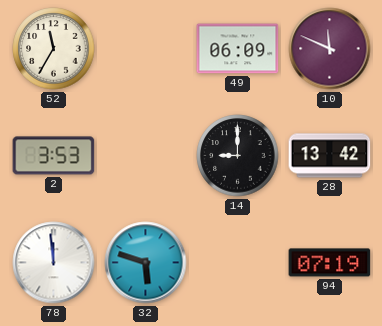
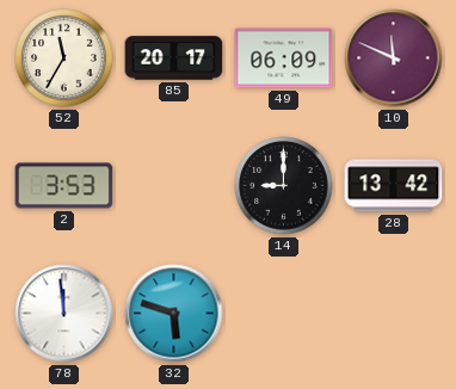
85: none -> 20:17
94: 07:19 -> none
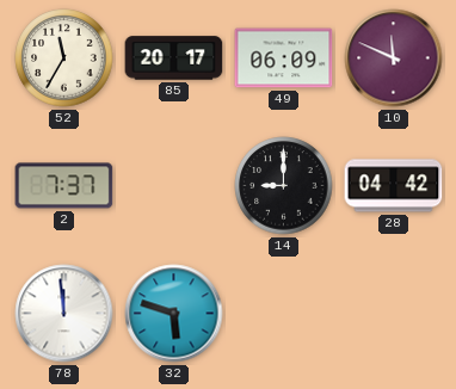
2: 3:53 -> 7:37
28: 13:42 -> 04:42
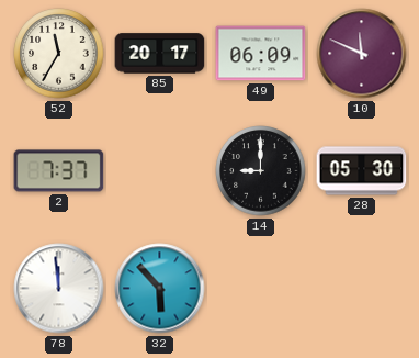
28: 04:42 -> 05:30
32: 5:48 -> 5:53
